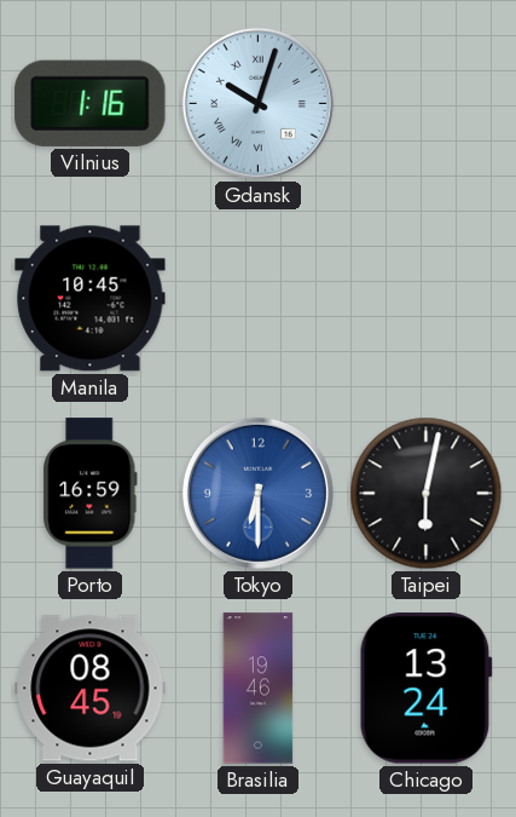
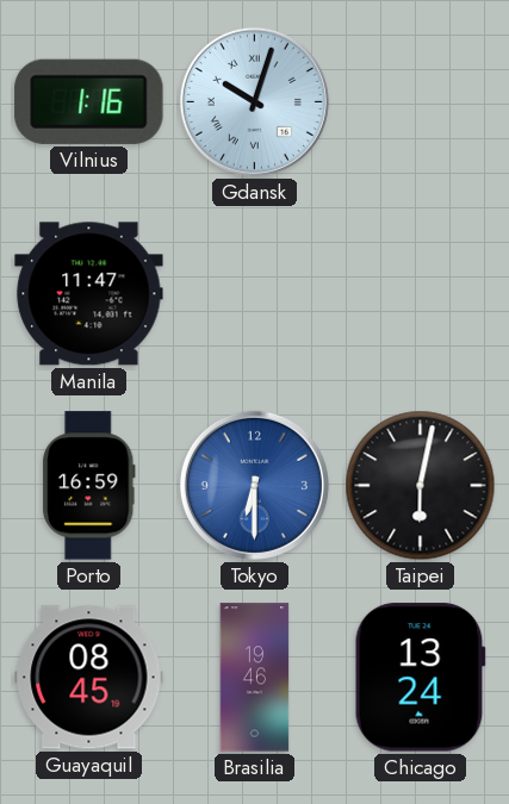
Manila: 10:45 -> 11:47
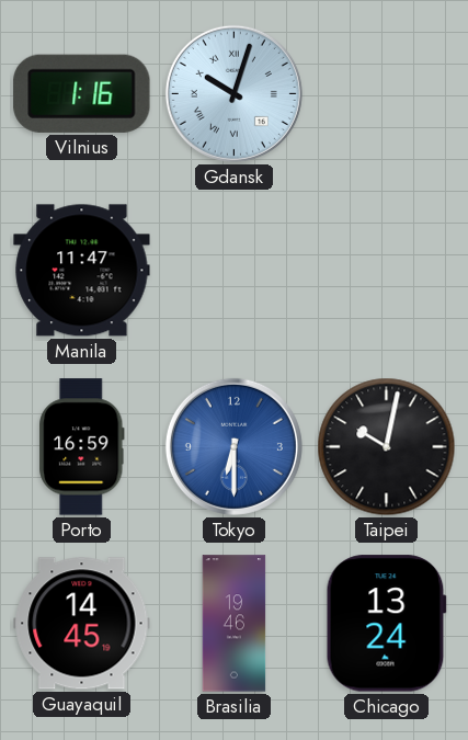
Taipei: 6:02 -> 10:02
Guayaquil: 08:45 -> 14:45
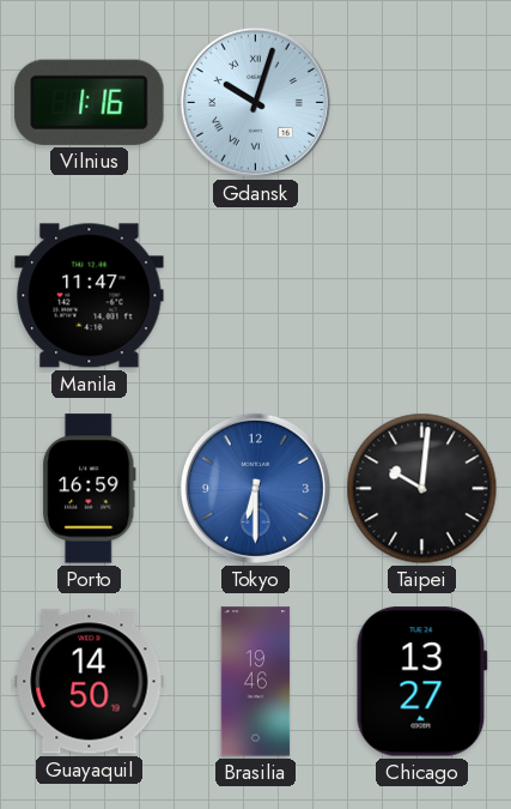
Taipei: 10:02 -> 10:01
Guayaquil: 14:45 -> 14:50
Chicago: 13:24 -> 13:27
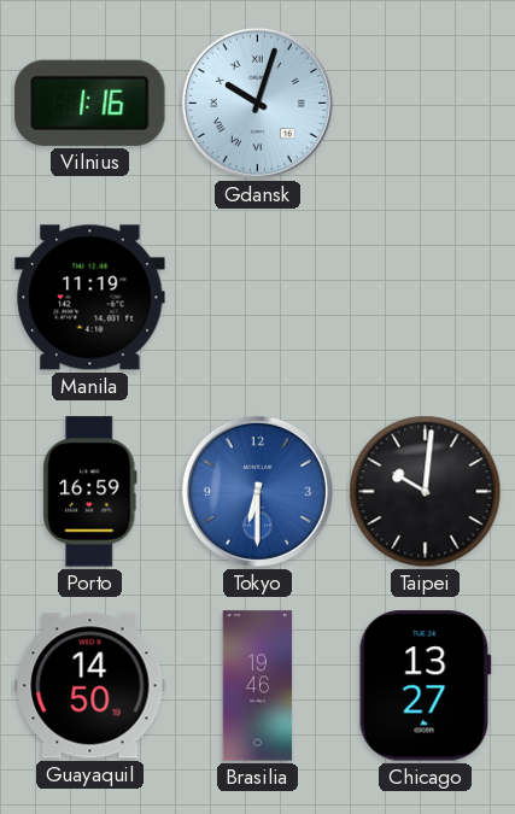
Manila: 11:47 -> 11:19
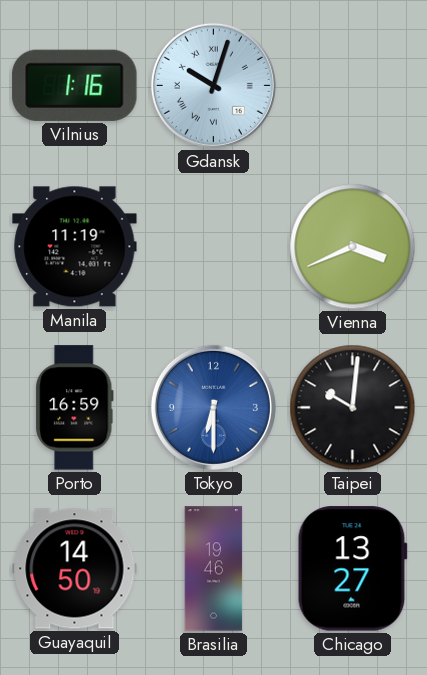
Vienna: none -> 3:41
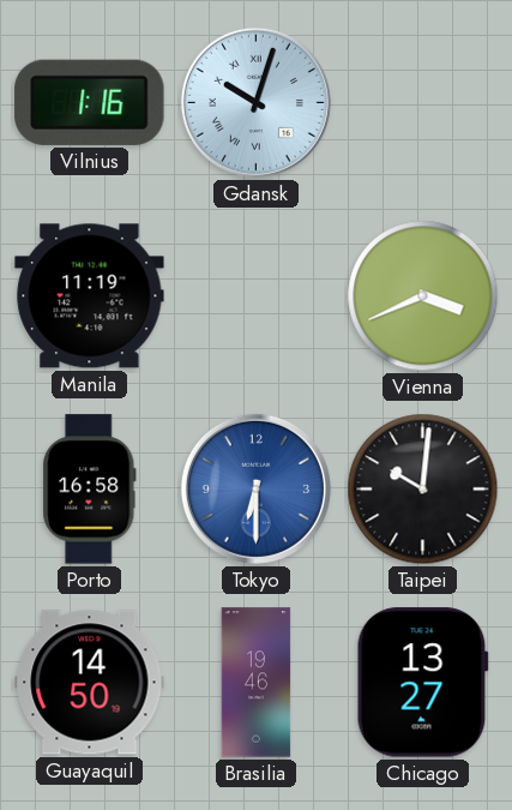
Porto: 16:59 -> 16:58
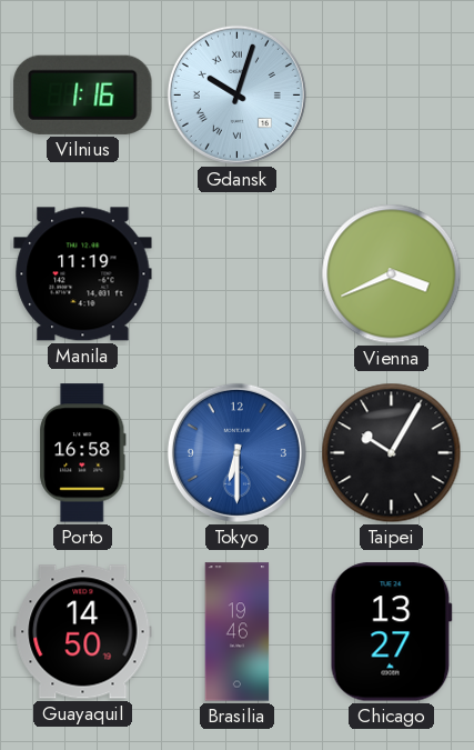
Taipei: 10:01 -> 10:05
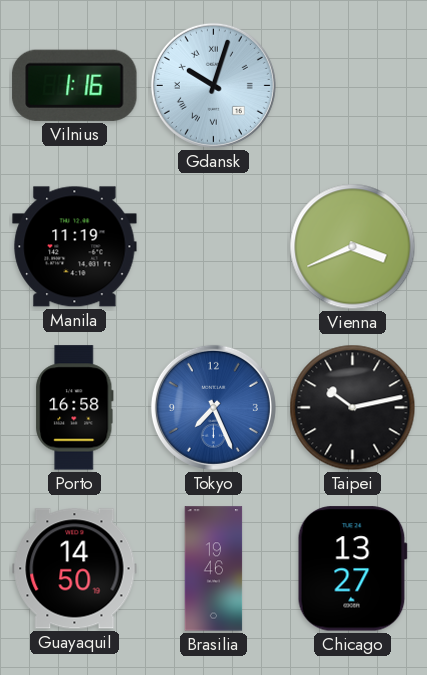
Tokyo: 6:30 -> 7:26
Taipei: 10:05 -> 10:13
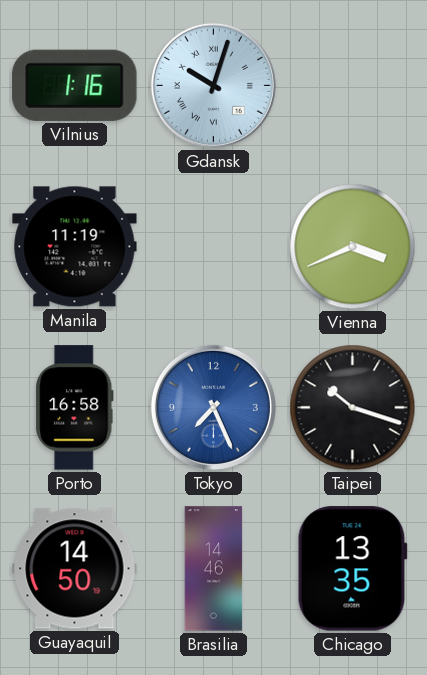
Taipei: 10:13 -> 10:18
Brasilia: 19:46 -> 14:46
Chicago: 13:27 -> 13:35
